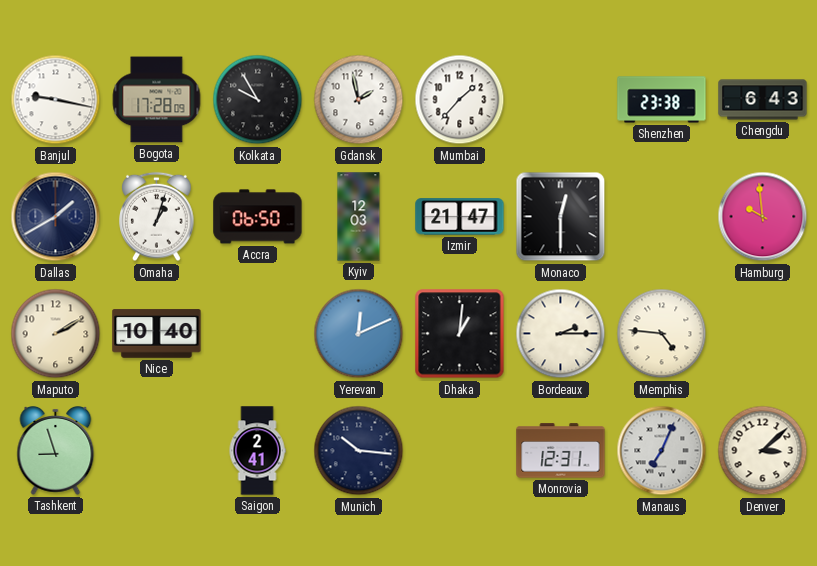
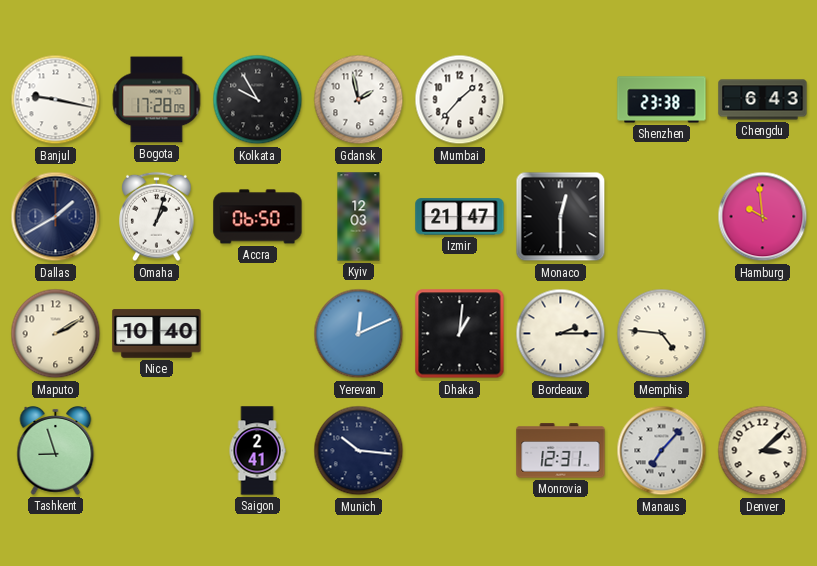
Manaus: 7:04 -> 7:07
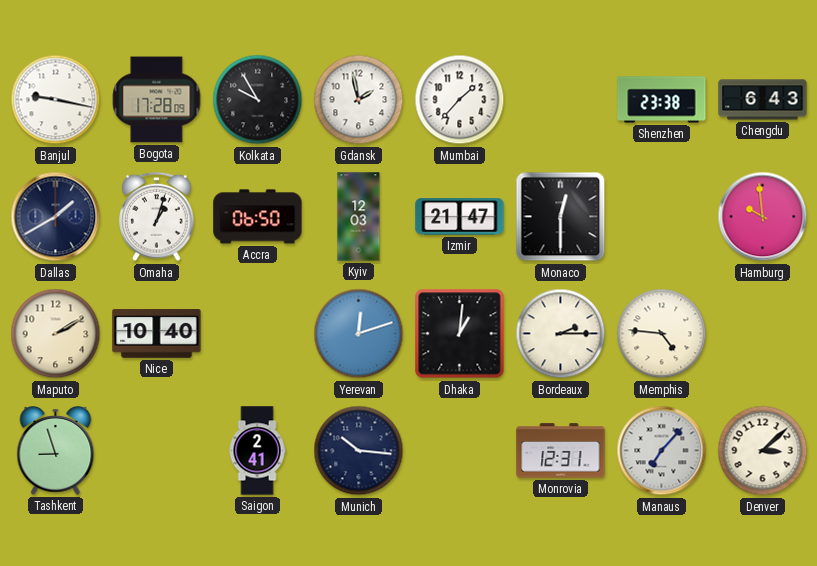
Yerevan: 12:11 -> 12:12
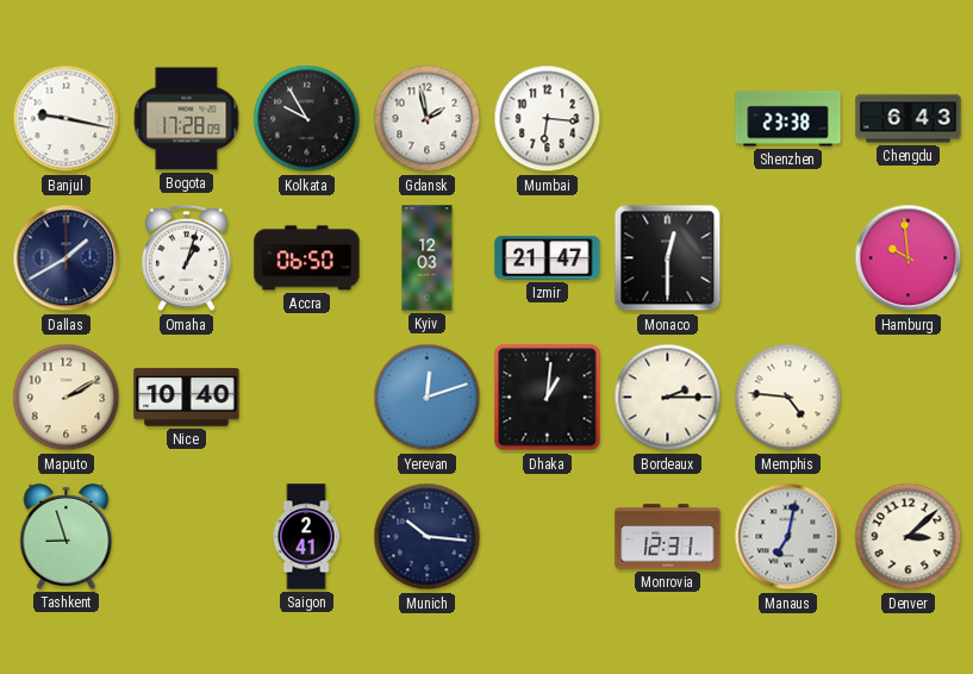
Mumbai: 1:37 -> 6:16
Manaus: 7:07 -> 7:02
